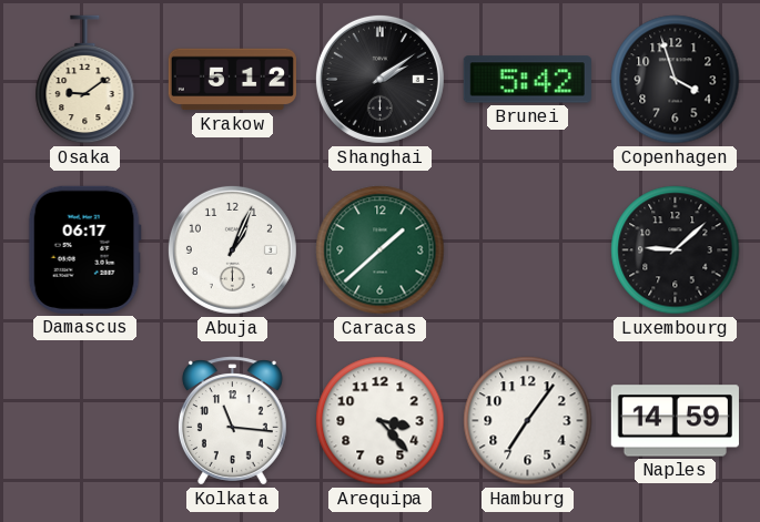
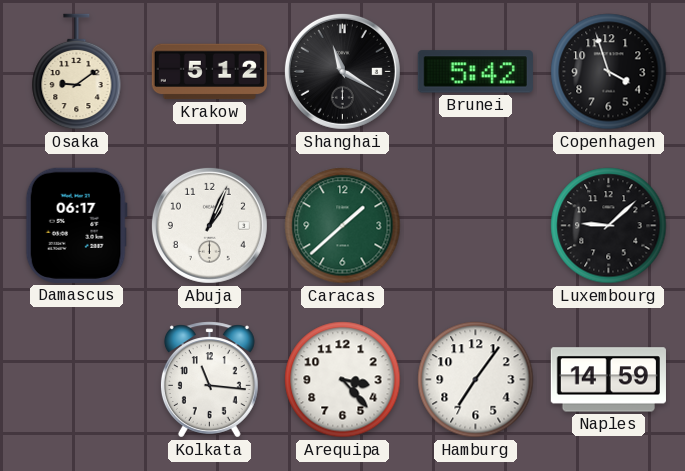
Shanghai: 2:09 -> 11:20
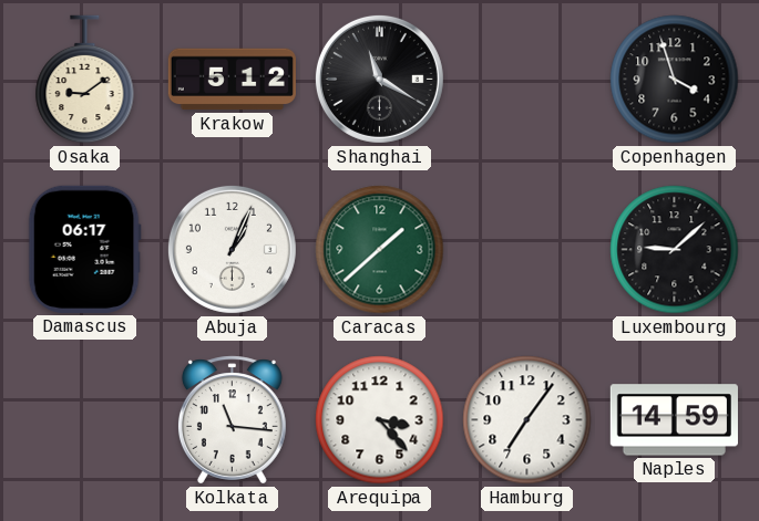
Brunei: 5:42 -> none
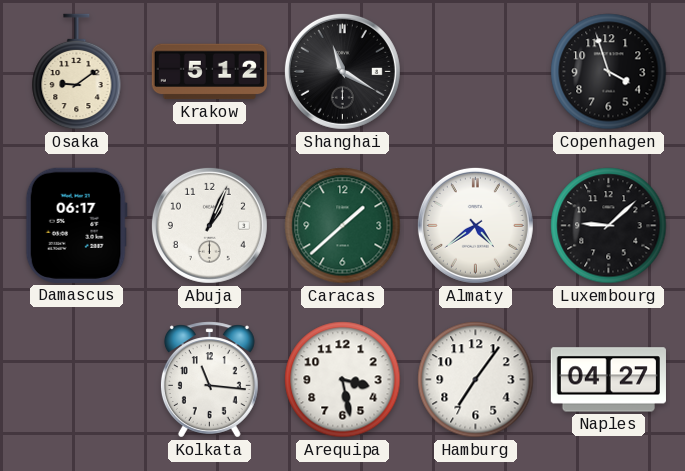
Almaty: none -> 4:39
Arequipa: 3:23 -> 3:28
Naples: 14:59 -> 04:27
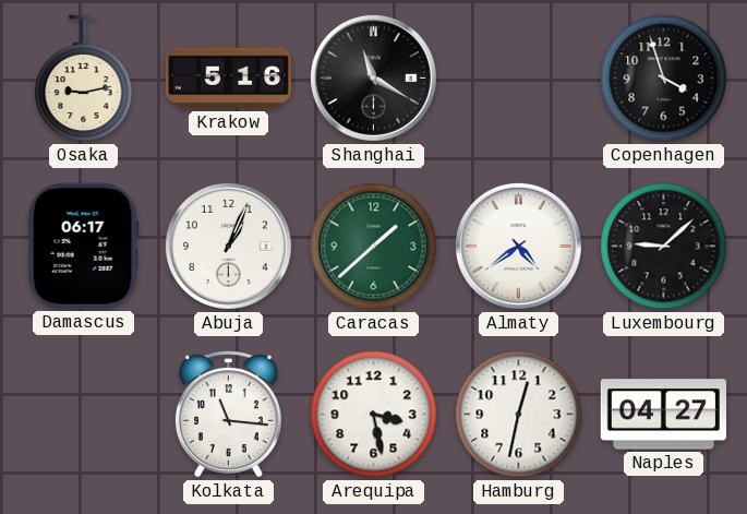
Osaka: 9:09 -> 9:13
Krakow: 5:12 -> 5:16
Hamburg: 7:06 -> 12:32
